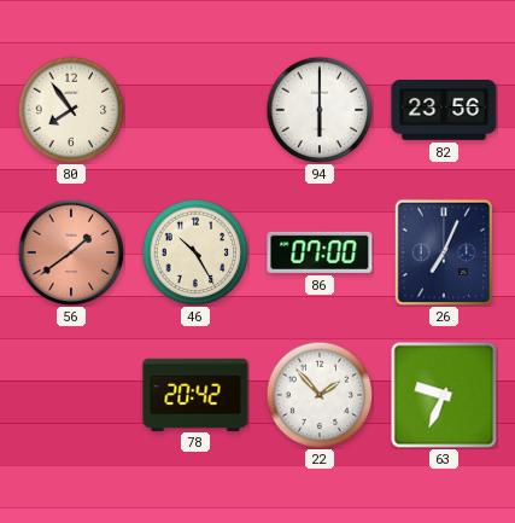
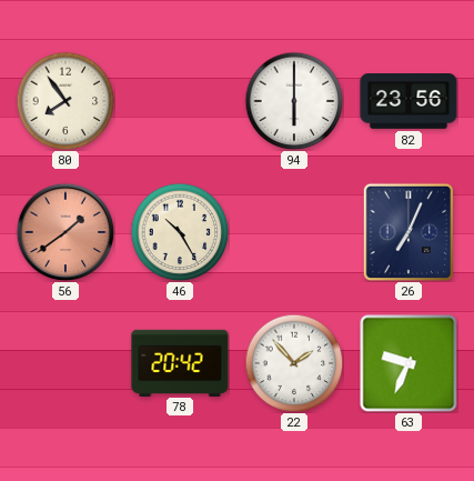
86: 07:00 -> none
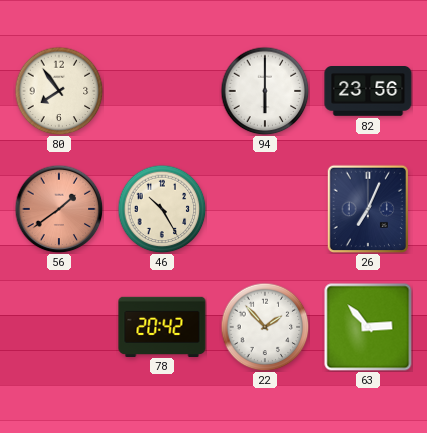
63: 9:34 -> 2:53
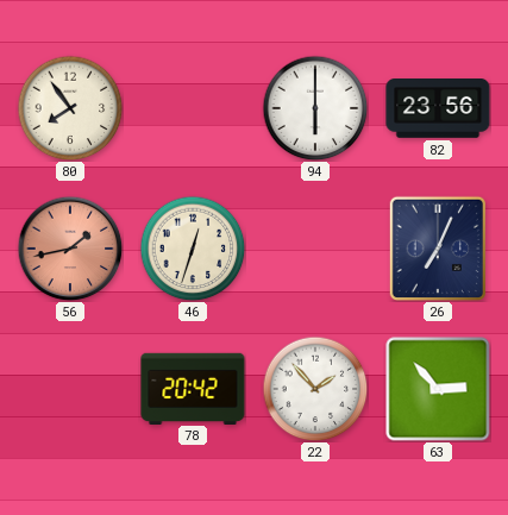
56: 1:39 -> 1:43
46: 10:25 -> 12:33
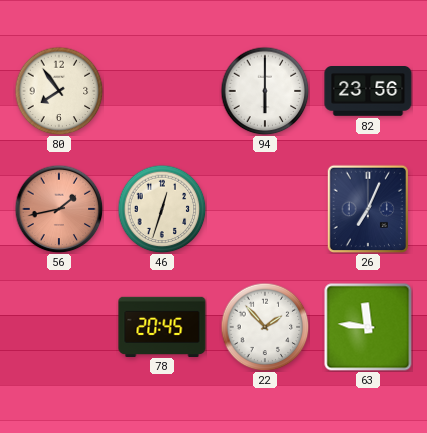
78: 20:42 -> 20:45
63: 2:53 -> 11:46
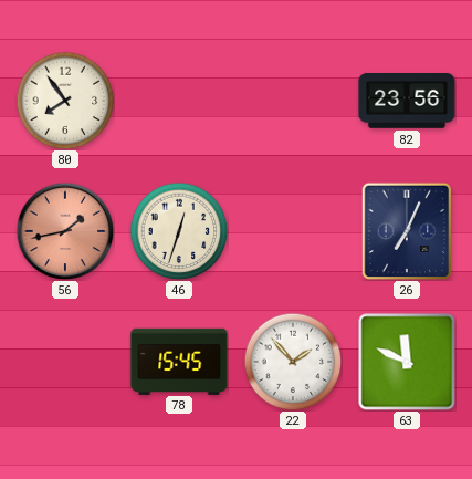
94: 6:00 -> none
78: 20:45 -> 15:45
63: 11:46 -> 11:49
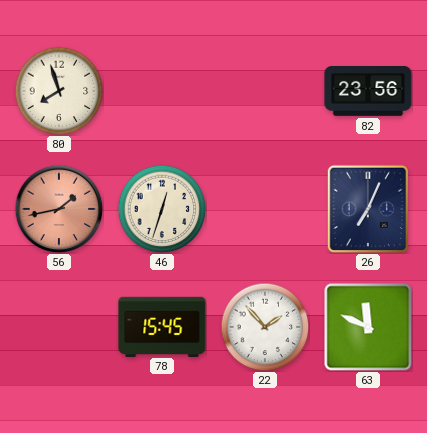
80: 7:54 -> 7:57
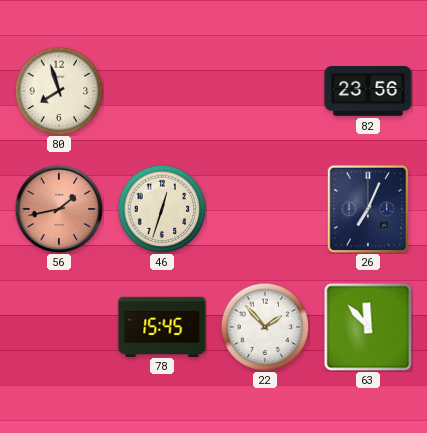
63: 11:49 -> 11:53
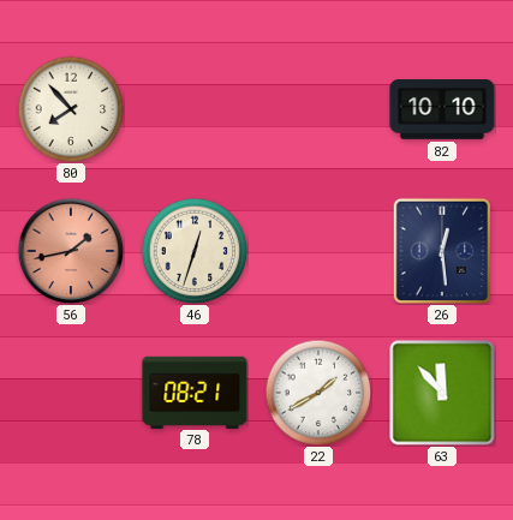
80: 7:57 -> 7:53
82: 23:56 -> 10:10
26: 7:04 -> 12:29
78: 15:45 -> 08:21
22: 1:53 -> 1:40
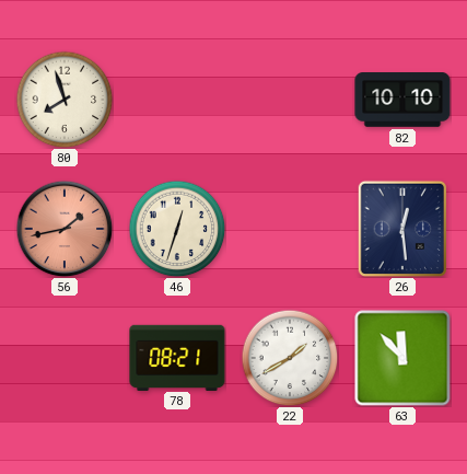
80: 7:53 -> 7:57
